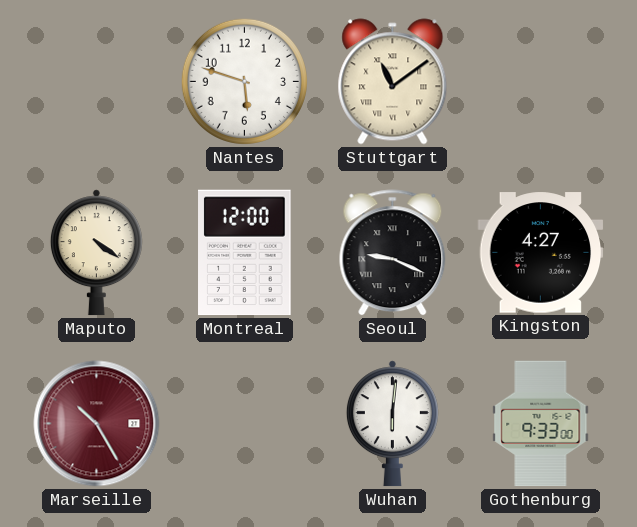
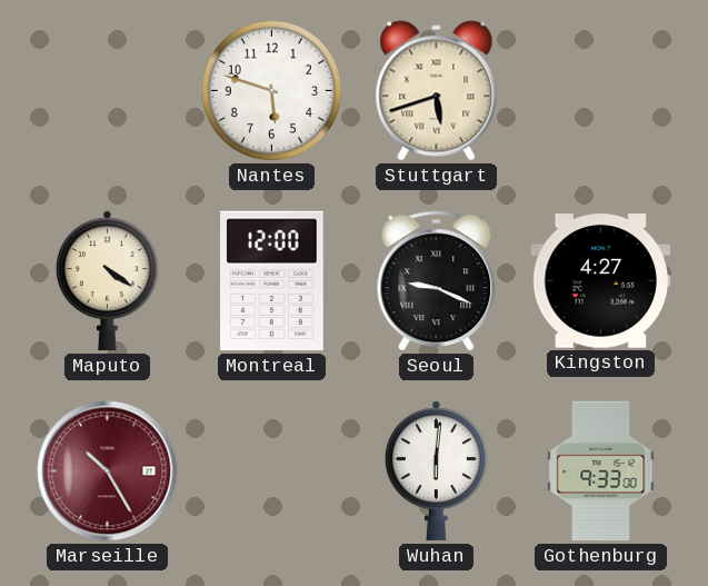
Stuttgart: 11:09 -> 5:42
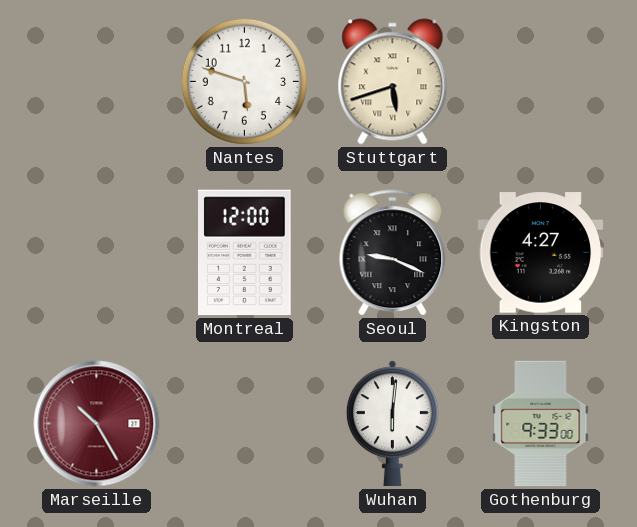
Maputo: 4:21 -> none
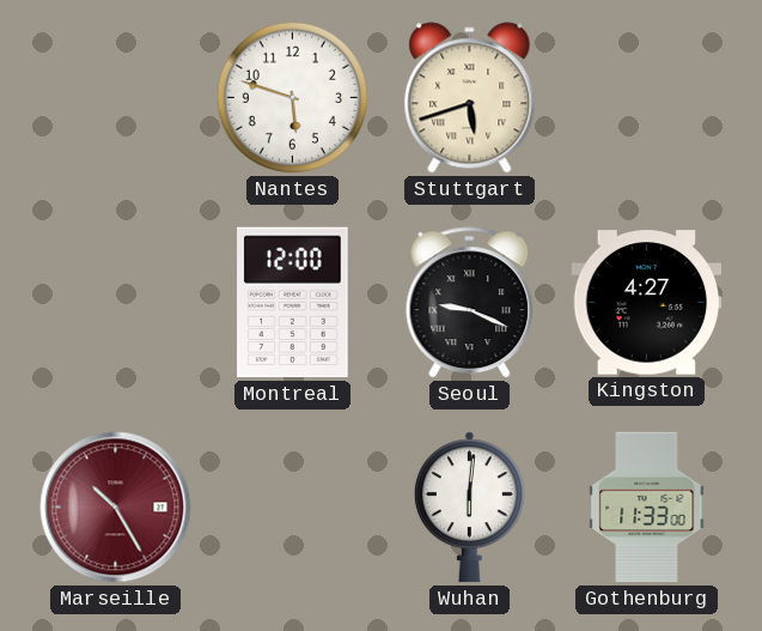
Gothenburg: 9:33 -> 11:33
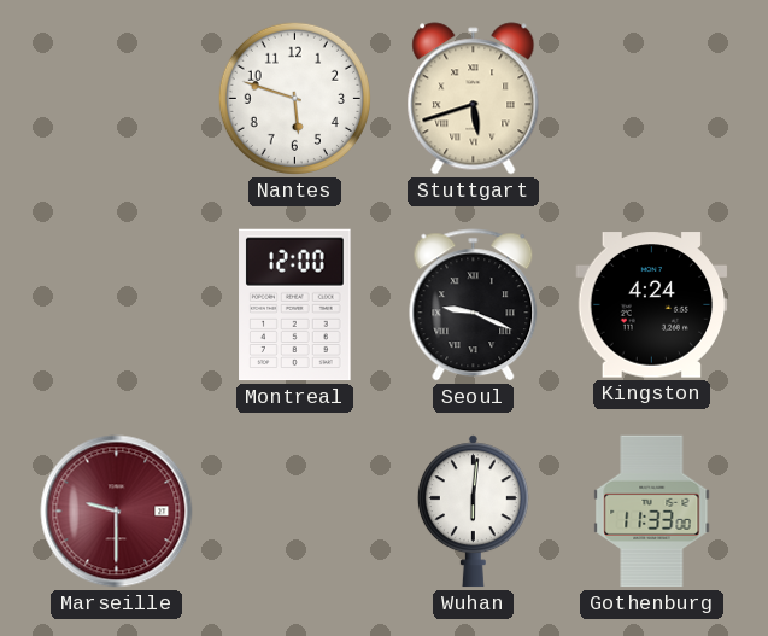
Kingston: 4:27 -> 4:24
Marseille: 10:25 -> 9:30
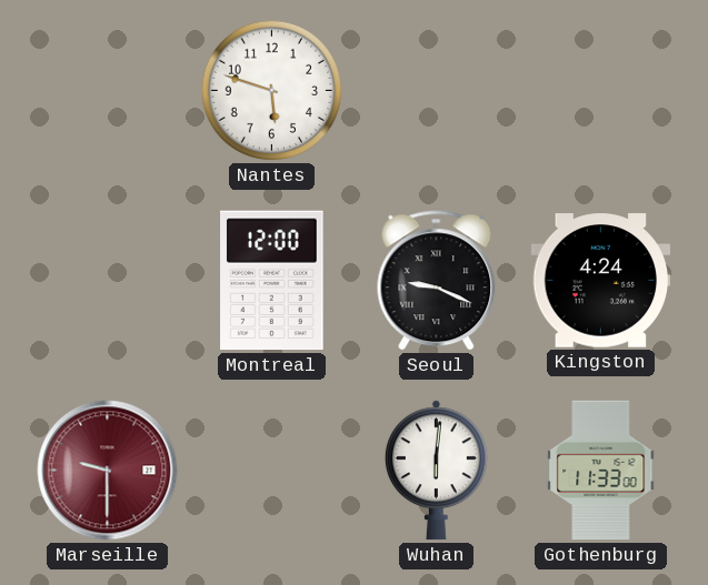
Stuttgart: 5:42 -> none
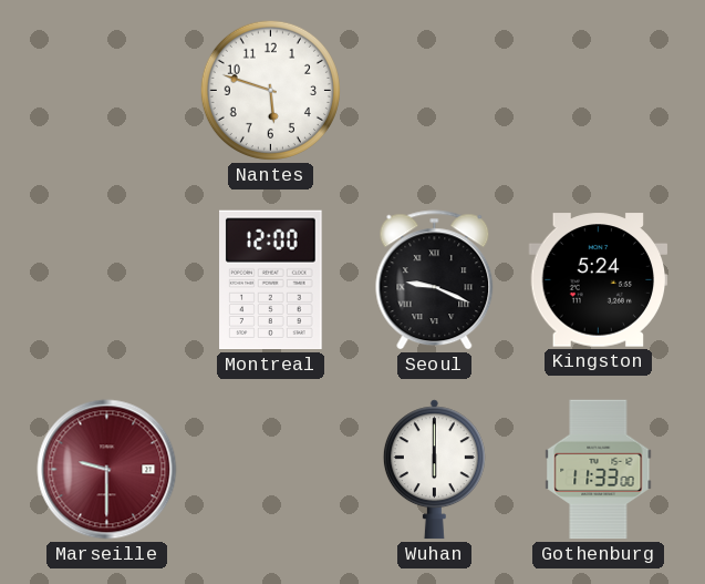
Kingston: 4:24 -> 5:24
Wuhan: 6:01 -> 6:00
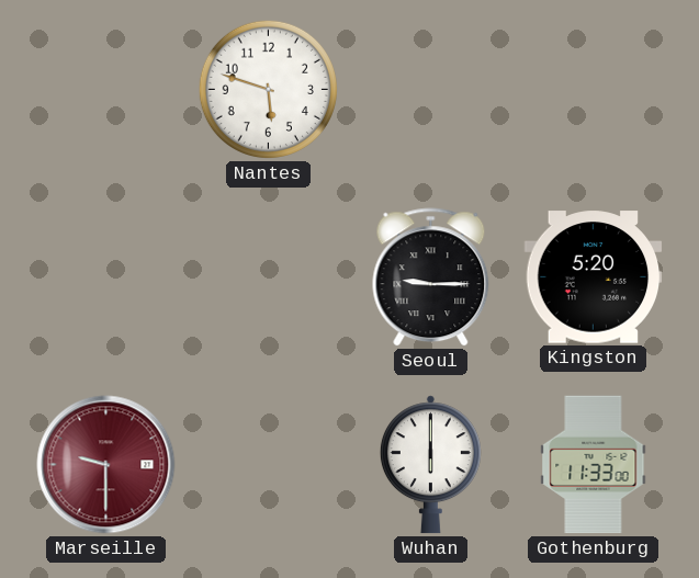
Montreal: 12:00 -> none
Seoul: 9:19 -> 9:15
Kingston: 5:24 -> 5:20
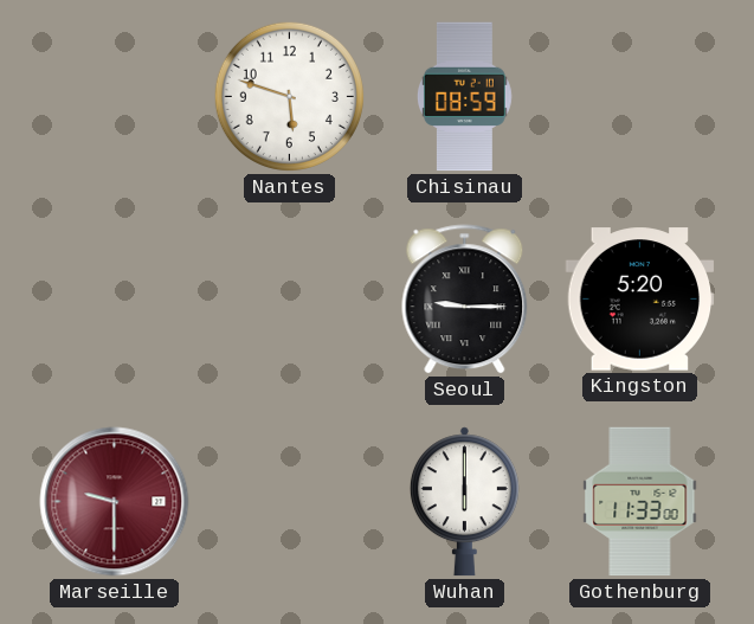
Chisinau: none -> 08:59
